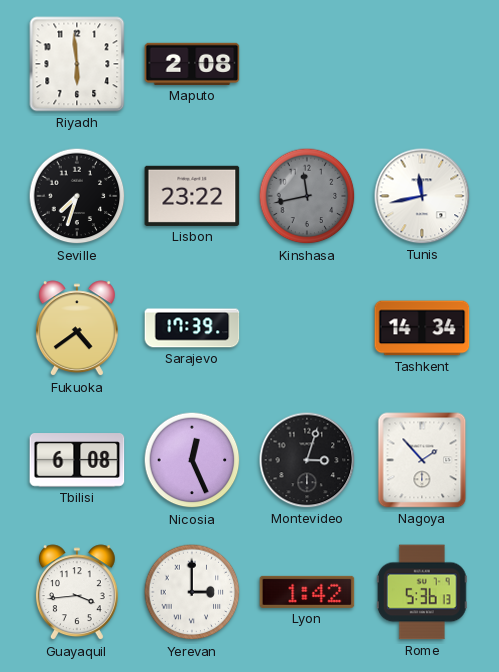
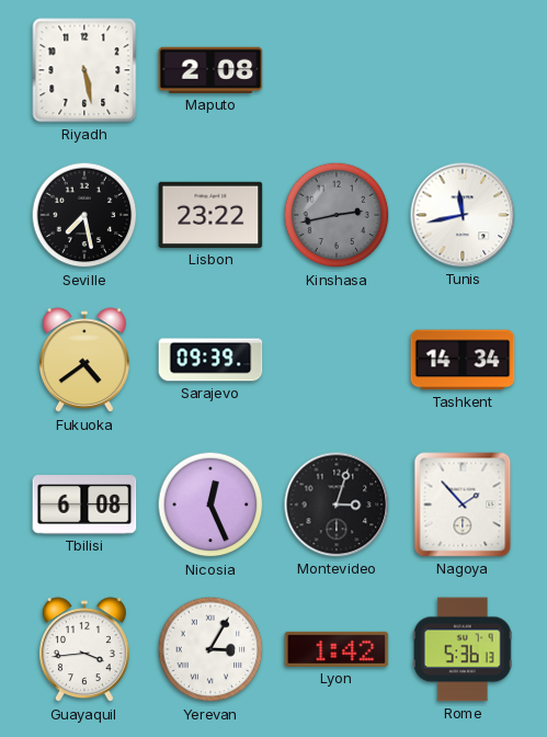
Riyadh: 5:59 -> 5:28
Seville: 7:33 -> 7:28
Kinshasa: 11:43 -> 2:43
Sarajevo: 17:39 -> 09:39
Yerevan: 3:00 -> 3:05
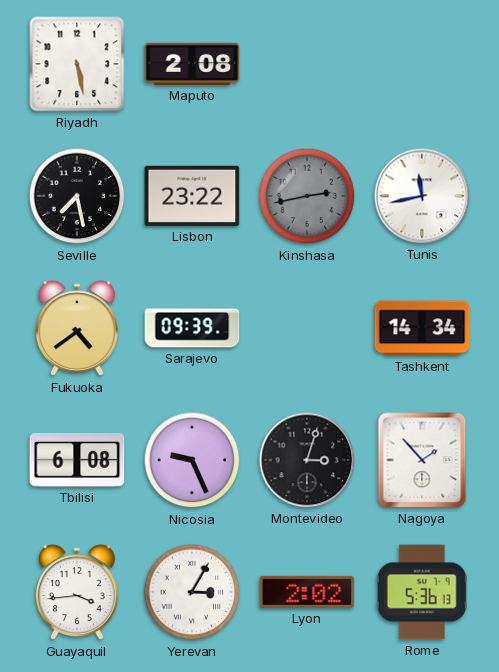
Nicosia: 12:26 -> 9:26
Lyon: 1:42 -> 2:02
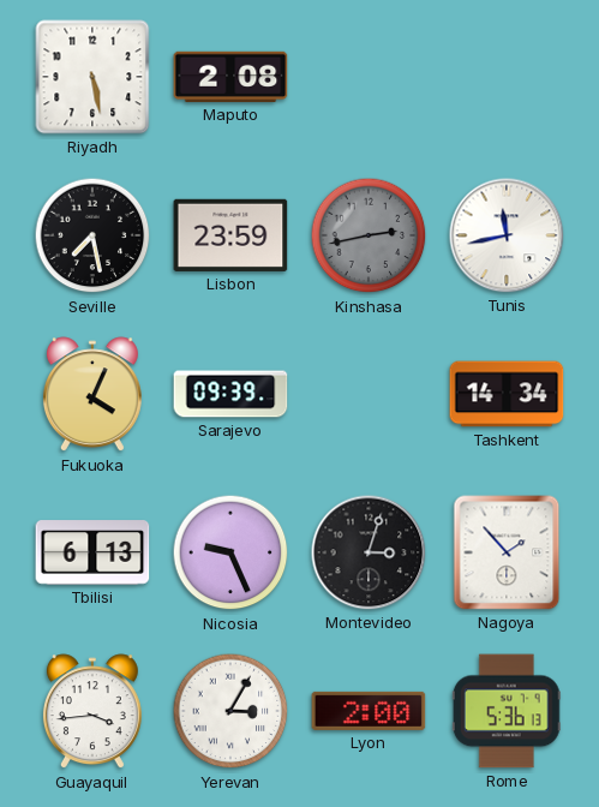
Lisbon: 23:22 -> 23:59
Fukuoka: 4:39 -> 4:04
Tbilisi: 6:08 -> 6:13
Lyon: 2:02 -> 2:00
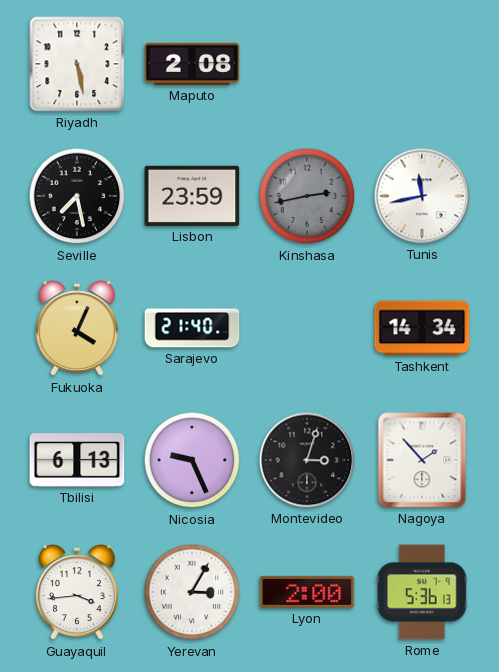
Sarajevo: 09:39 -> 21:40
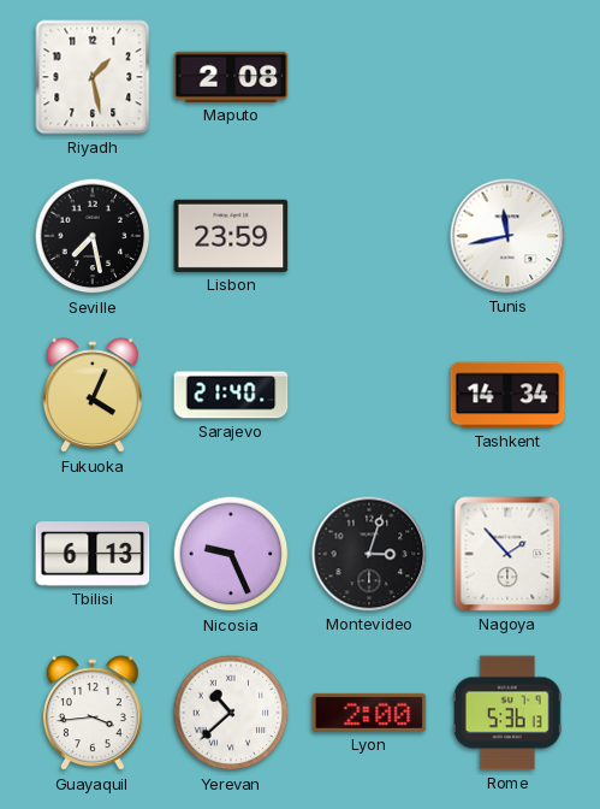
Riyadh: 5:28 -> 1:28
Kinshasa: 2:43 -> none
Yerevan: 3:05 -> 10:38
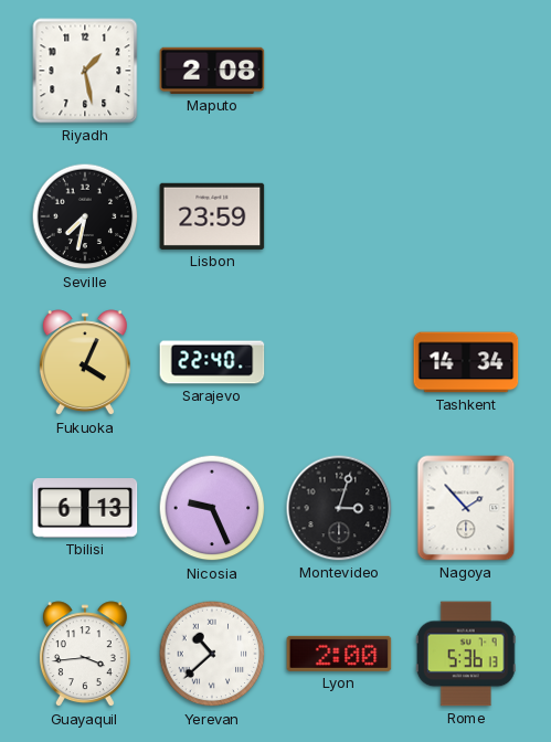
Seville: 7:28 -> 7:32
Tunis: 11:43 -> none
Sarajevo: 21:40 -> 22:40
